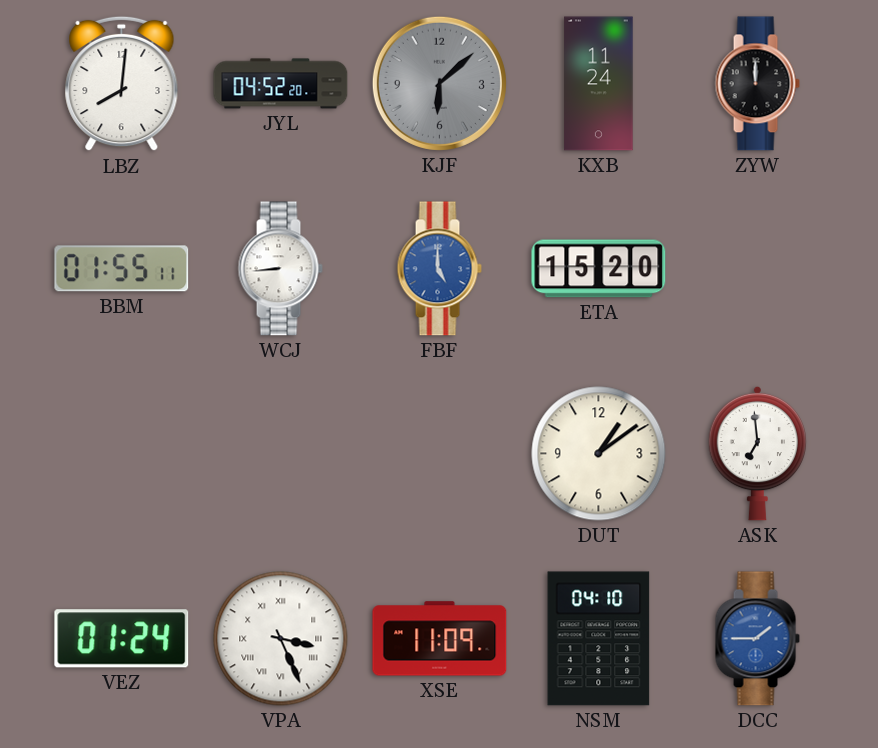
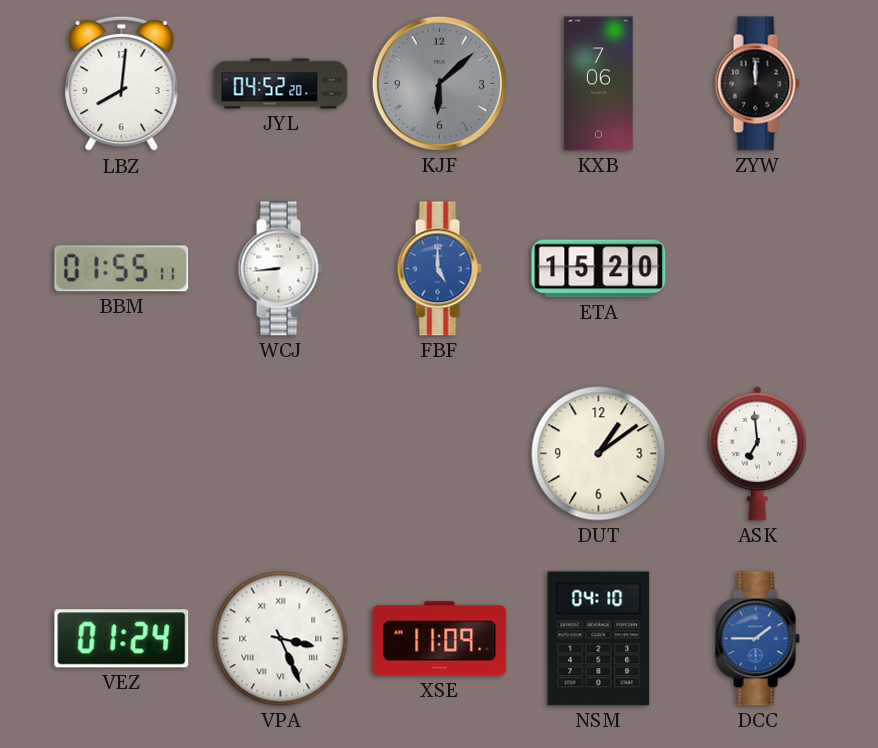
KXB: 11:24 -> 7:06
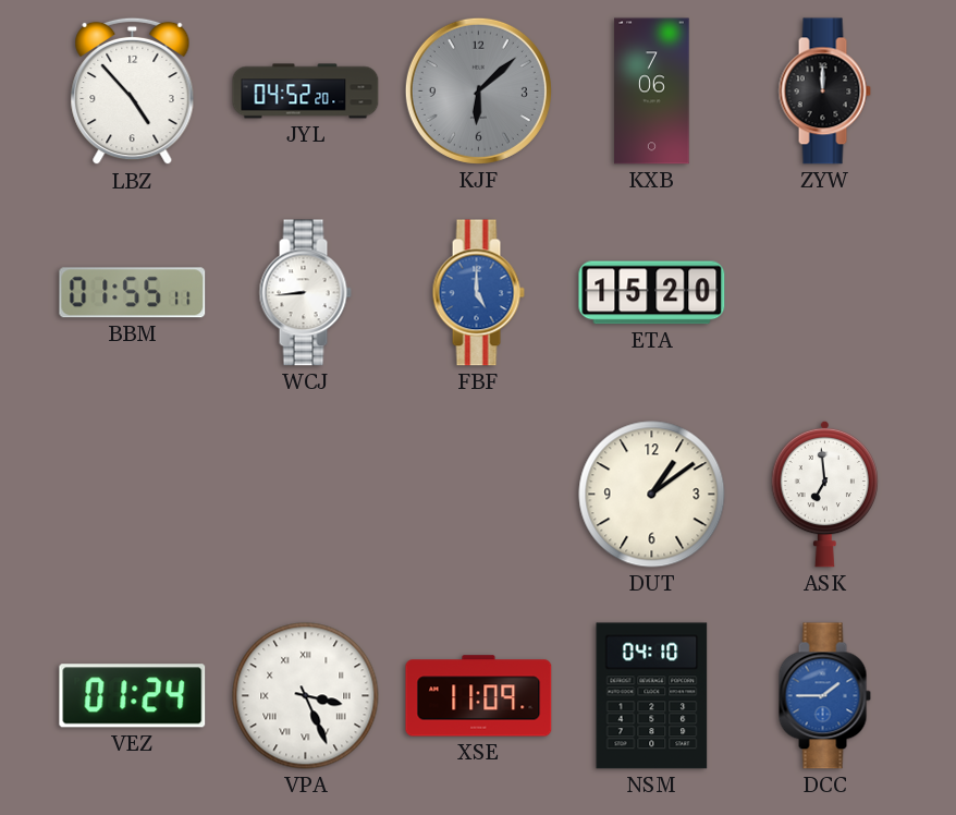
LBZ: 8:01 -> 4:53
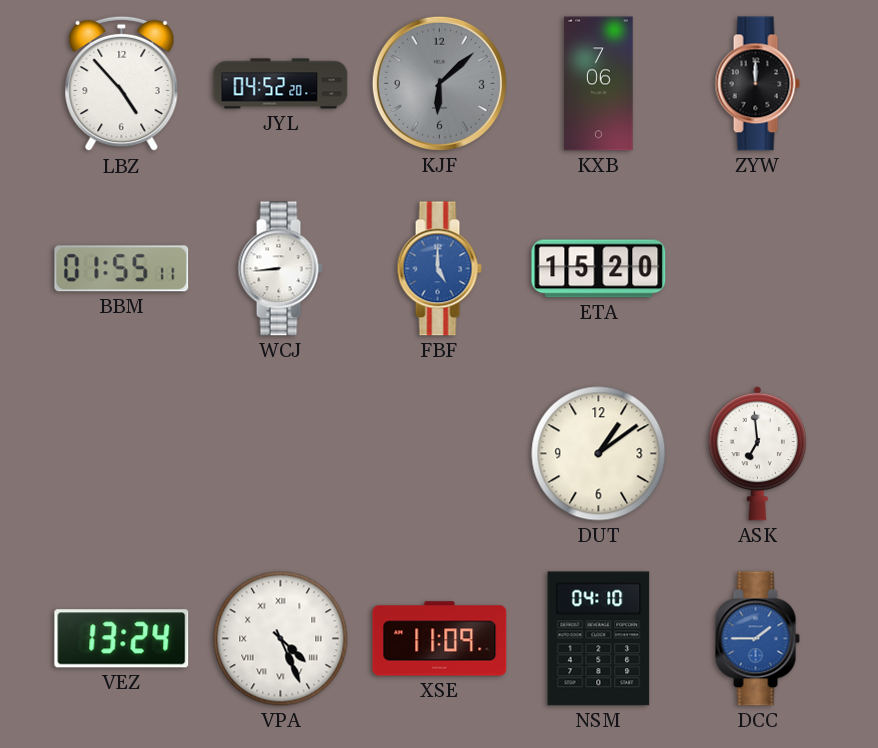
VEZ: 01:24 -> 13:24
VPA: 3:26 -> 4:26
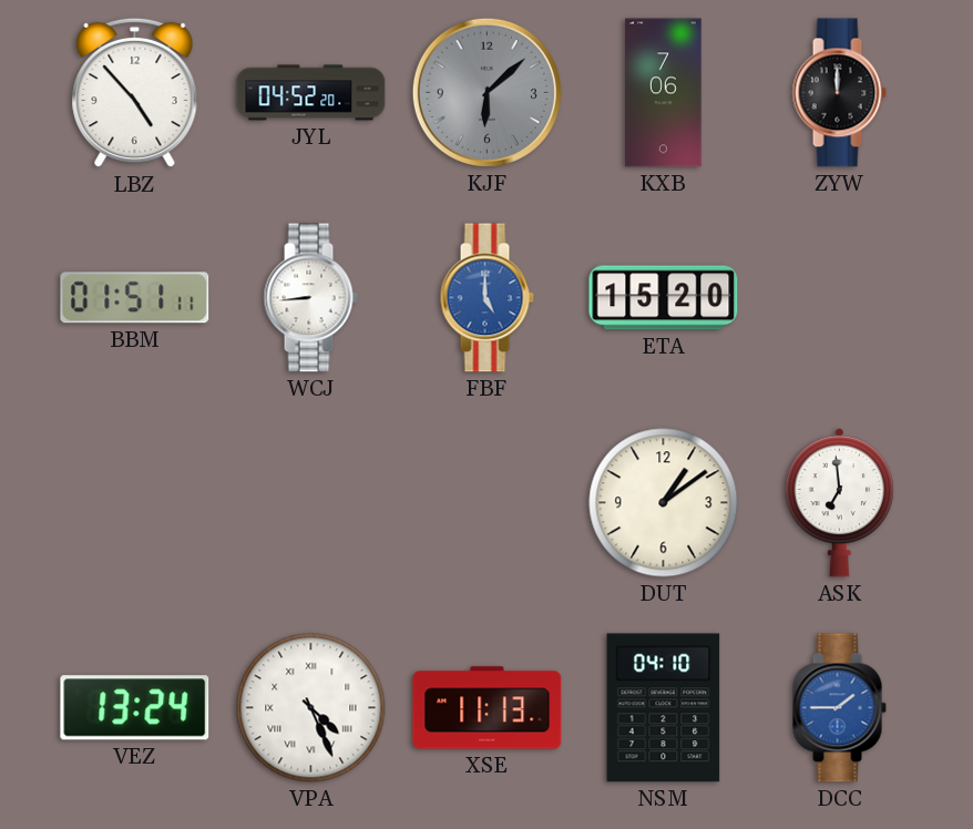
BBM: 01:55 -> 01:51
XSE: 11:09 -> 11:13
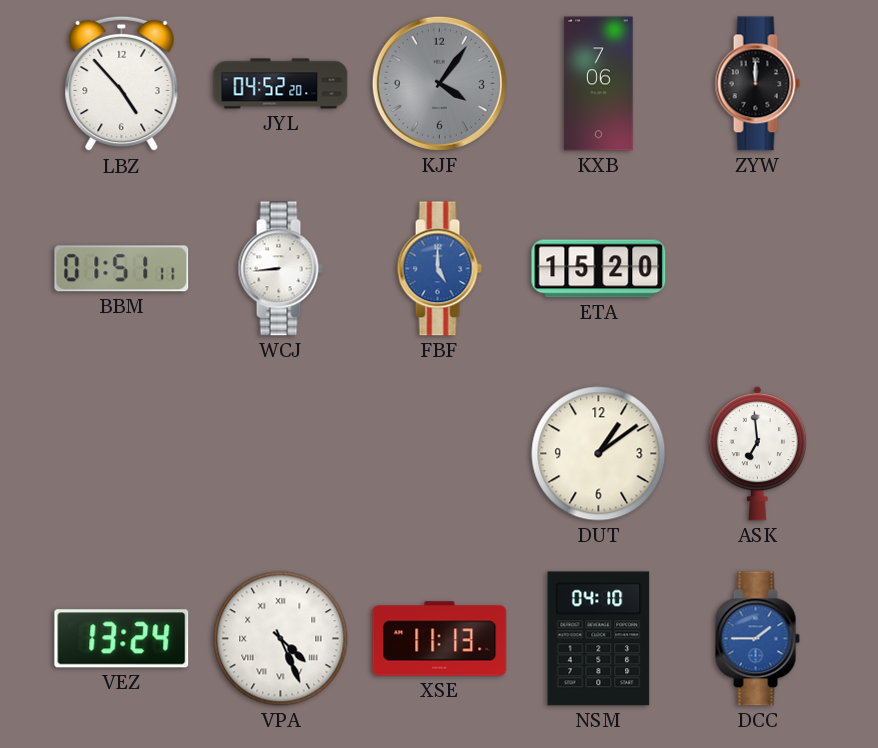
KJF: 6:08 -> 4:06
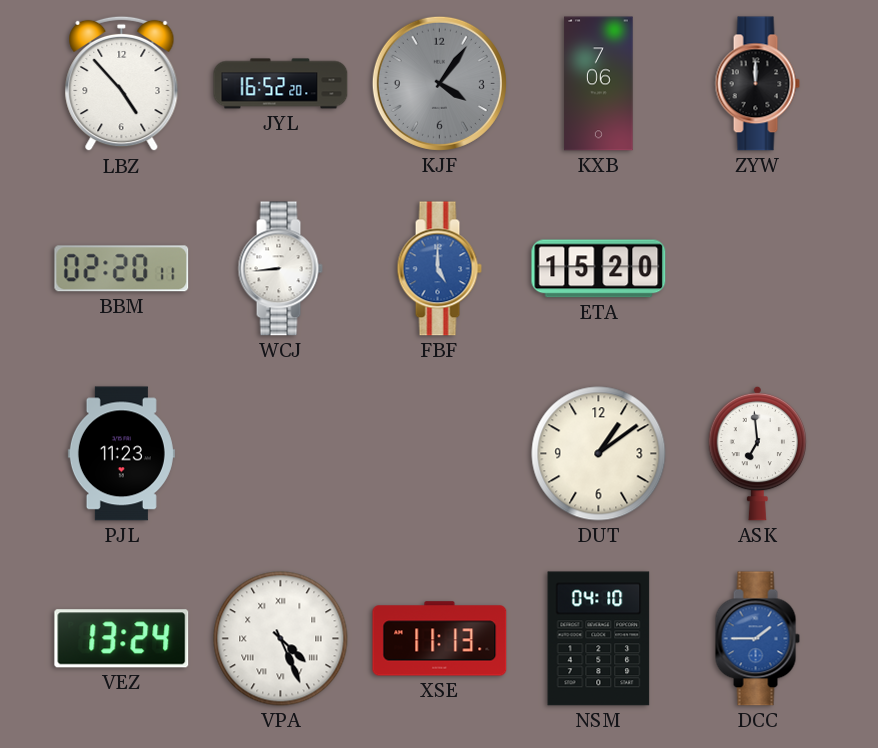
JYL: 04:52 -> 16:52
BBM: 01:51 -> 02:20
PJL: none -> 11:23
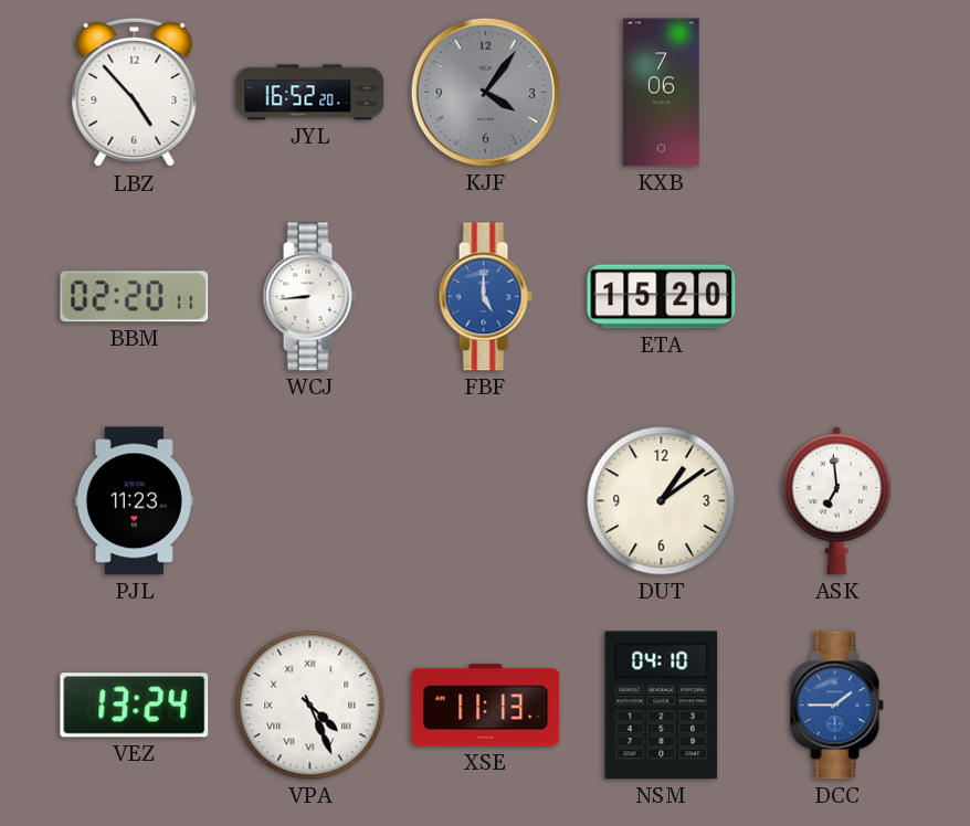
ZYW: 12:00 -> none
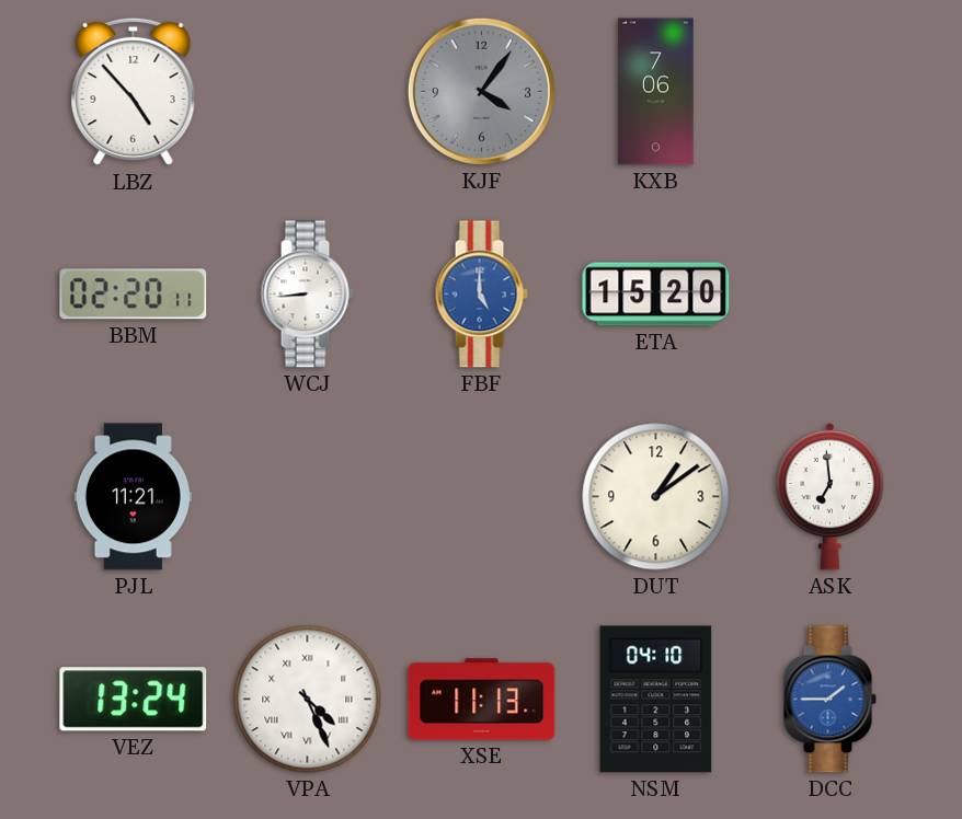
JYL: 16:52 -> none
PJL: 11:23 -> 11:21
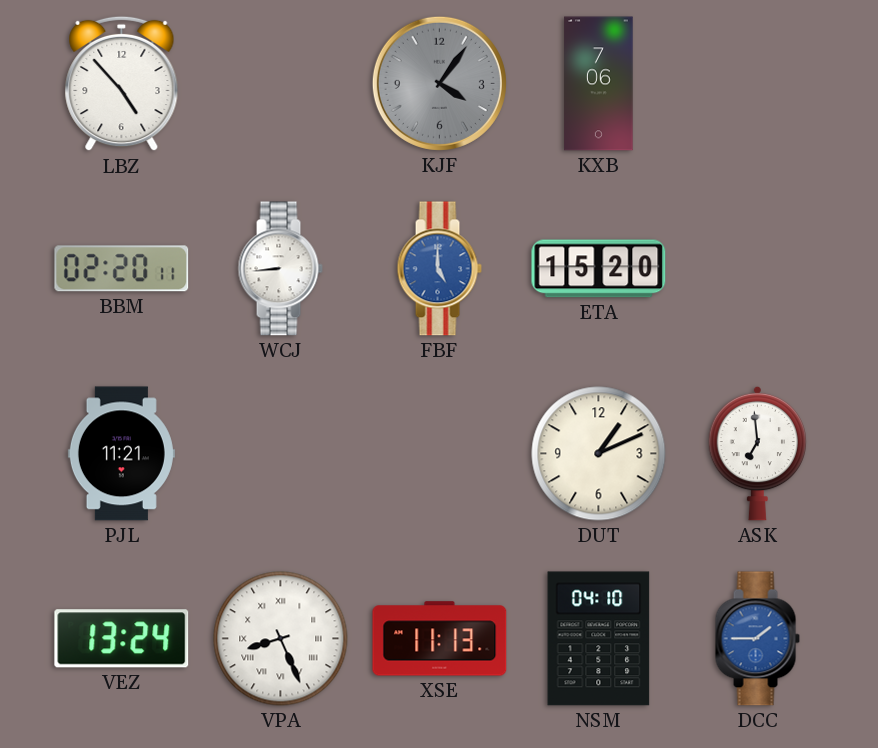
DUT: 1:09 -> 1:11
VPA: 4:26 -> 8:26
